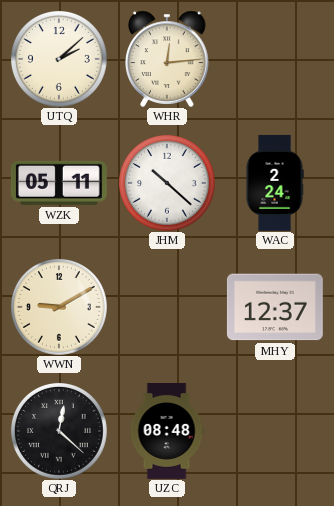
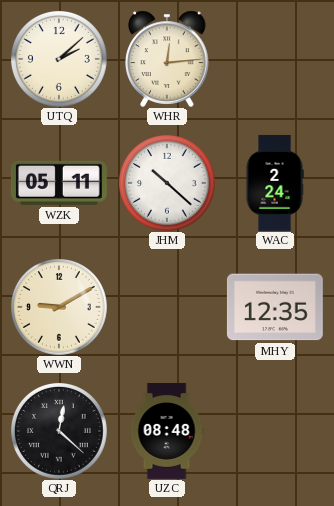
MHY: 12:37 -> 12:35
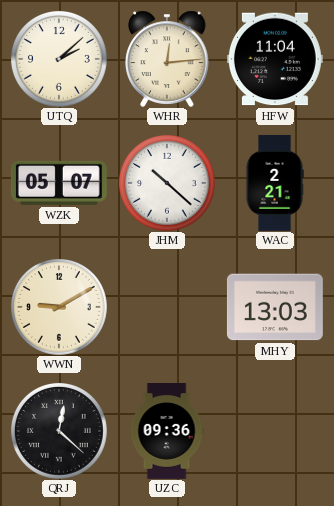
HFW: none -> 11:04
WZK: 05:11 -> 05:07
WAC: 2:24 -> 2:21
MHY: 12:35 -> 13:03
UZC: 08:48 -> 09:36
